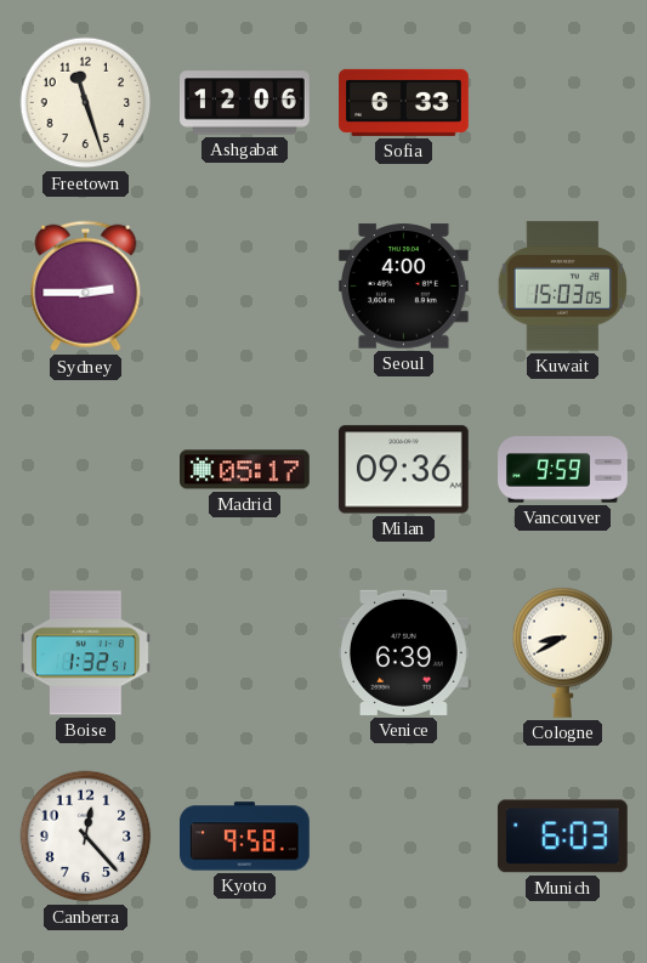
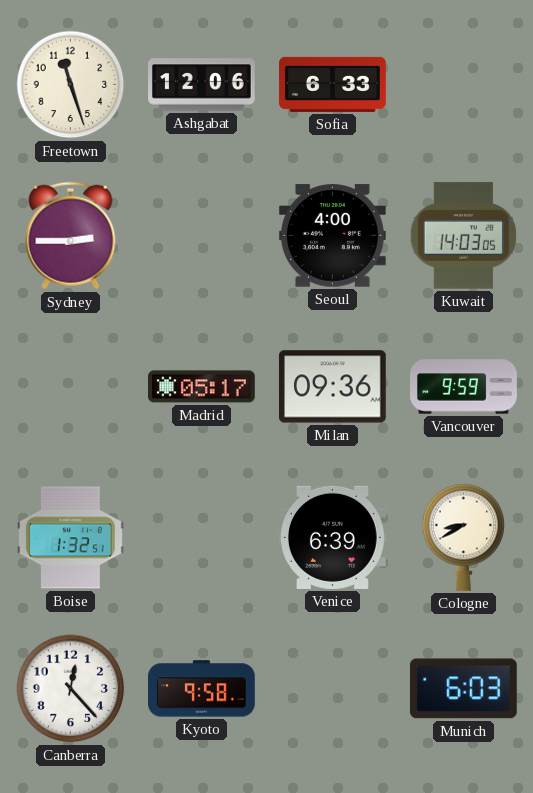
Kuwait: 15:03 -> 14:03
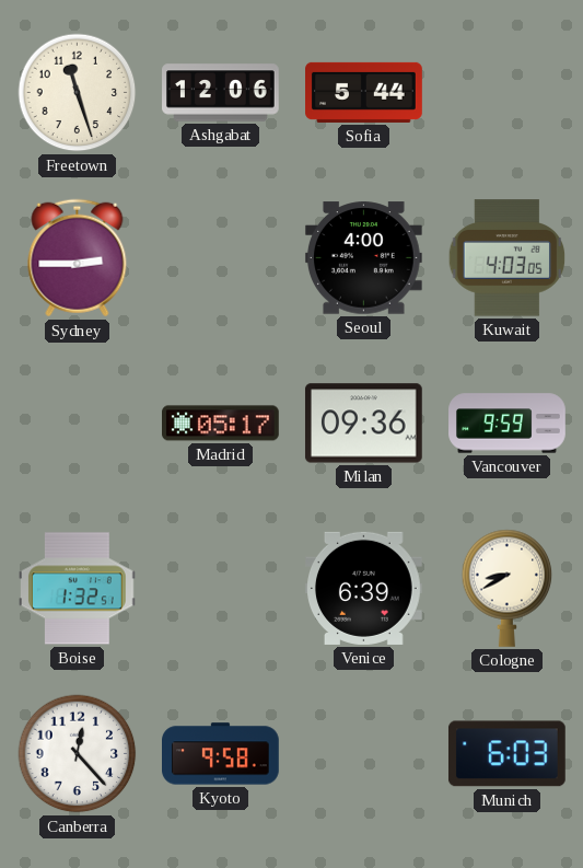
Sofia: 6:33 -> 5:44
Kuwait: 14:03 -> 4:03
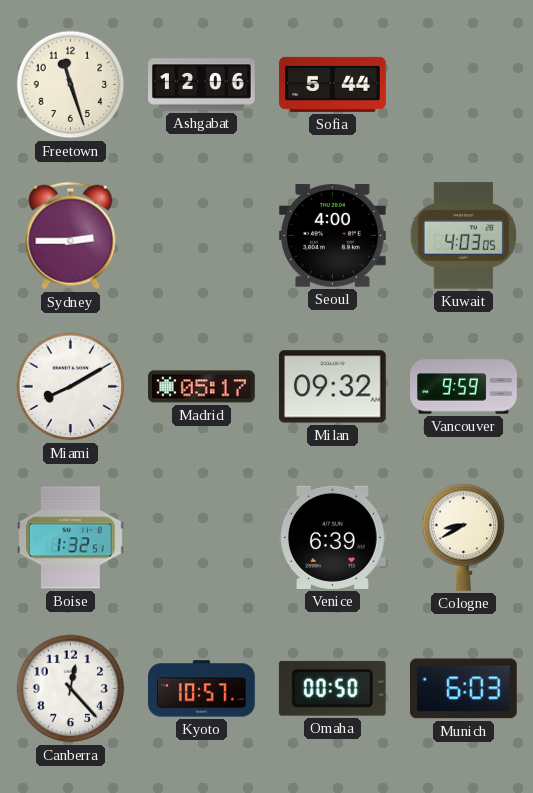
Miami: none -> 8:10
Milan: 09:36 -> 09:32
Kyoto: 9:58 -> 10:57
Omaha: none -> 00:50
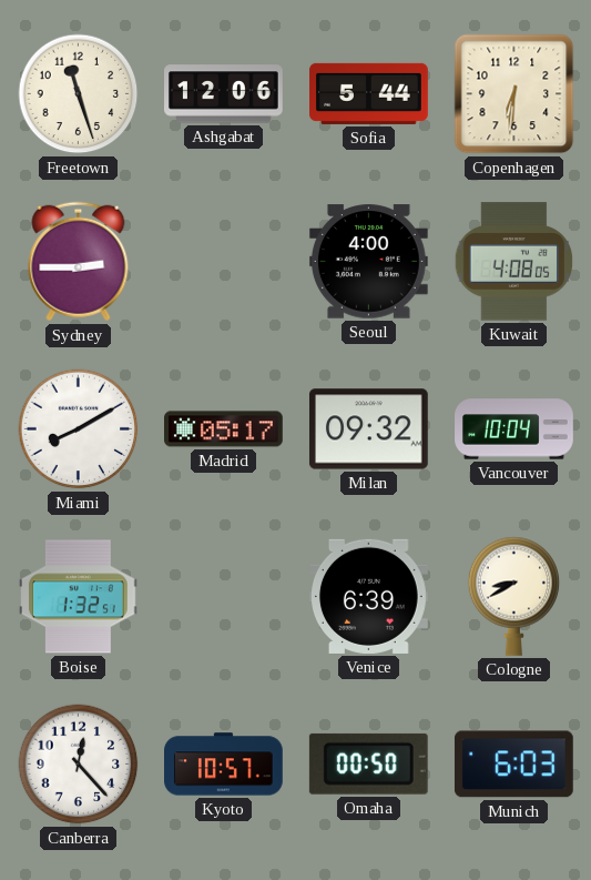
Copenhagen: none -> 6:31
Kuwait: 4:03 -> 4:08
Vancouver: 9:59 -> 10:04
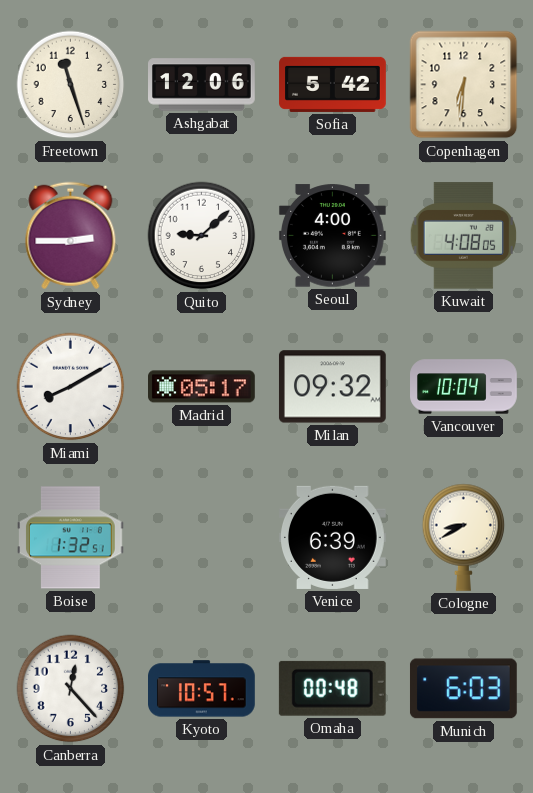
Sofia: 5:44 -> 5:42
Quito: none -> 9:08
Omaha: 00:50 -> 00:48
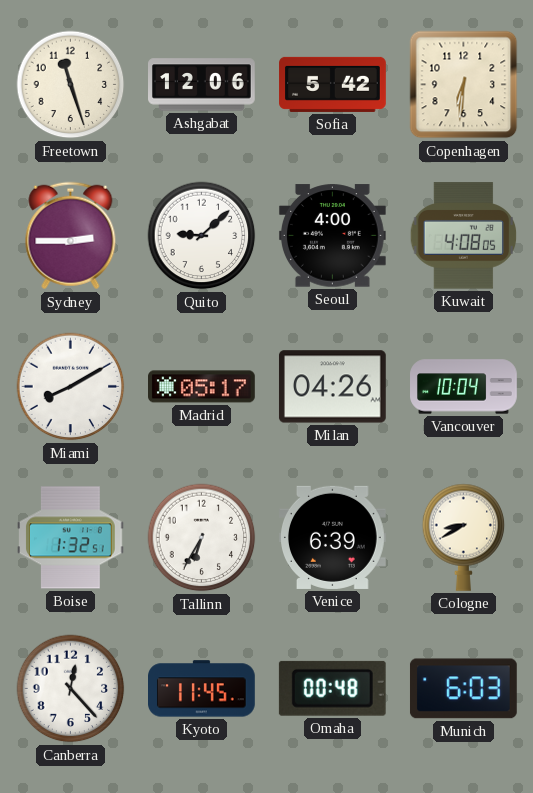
Milan: 09:32 -> 04:26
Tallinn: none -> 6:35
Kyoto: 10:57 -> 11:45
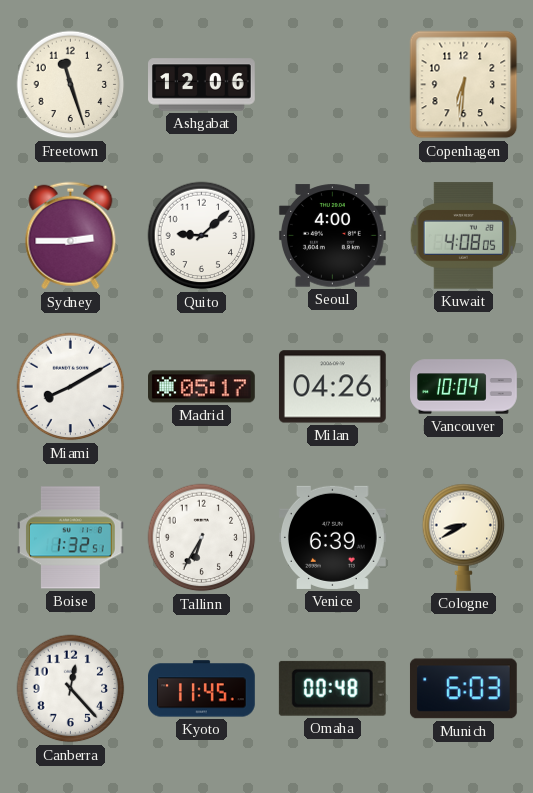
Sofia: 5:42 -> none
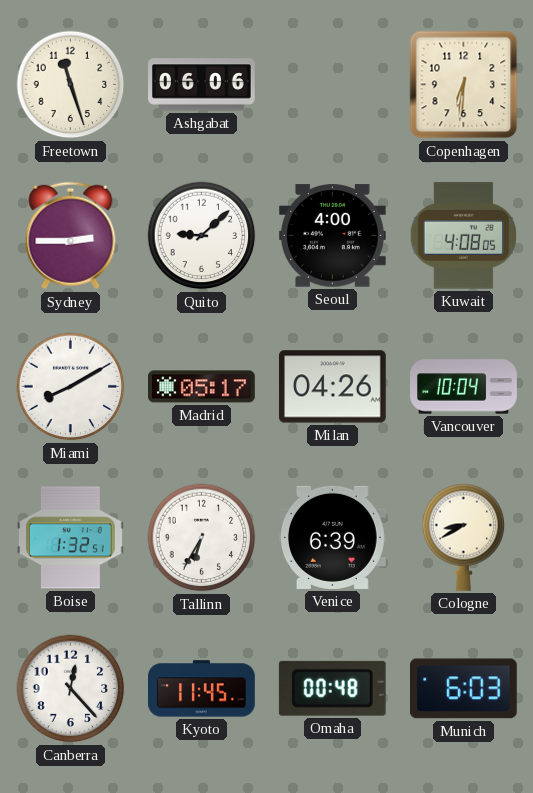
Ashgabat: 12:06 -> 06:06
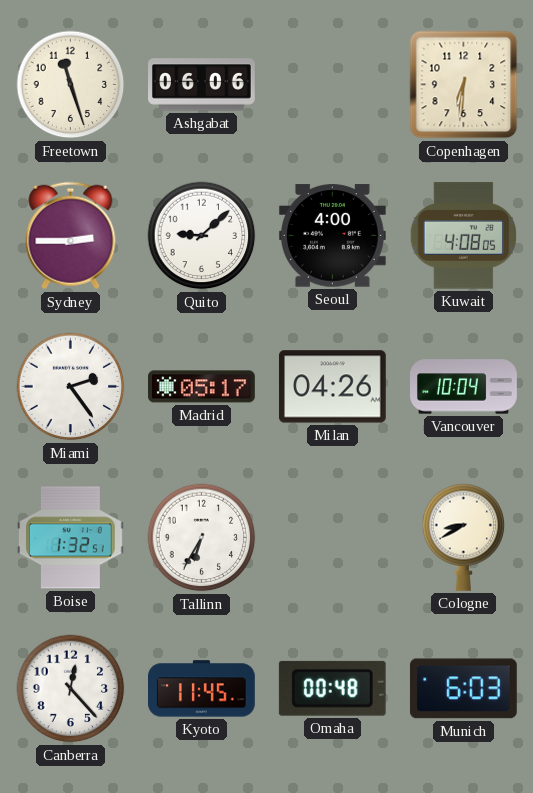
Miami: 8:10 -> 2:24
Venice: 6:39 -> none
